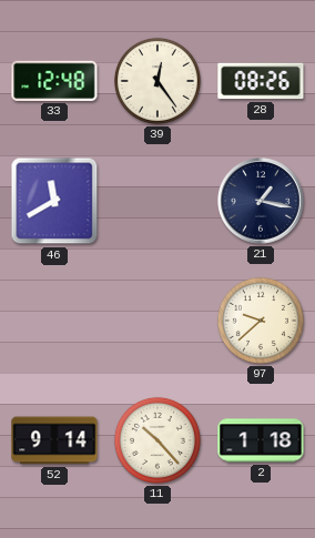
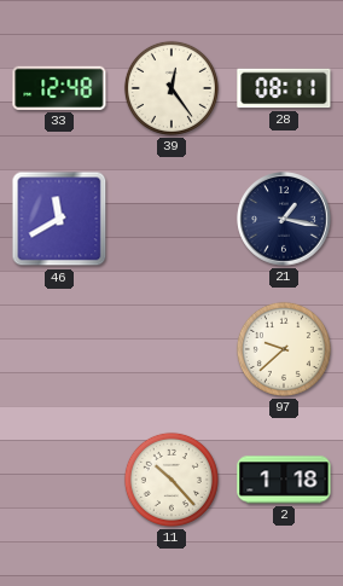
28: 08:26 -> 08:11
52: 9:14 -> none
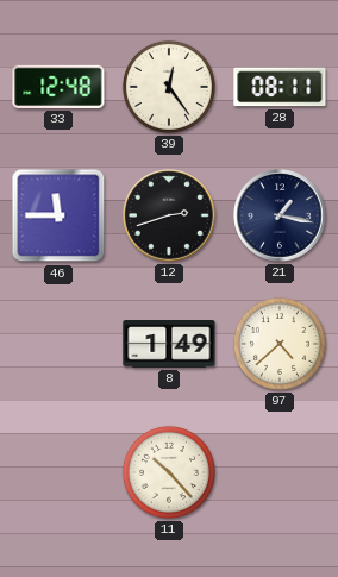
46: 11:40 -> 11:45
12: none -> 2:42
8: none -> 1:49
97: 9:38 -> 4:38
2: 1:18 -> none
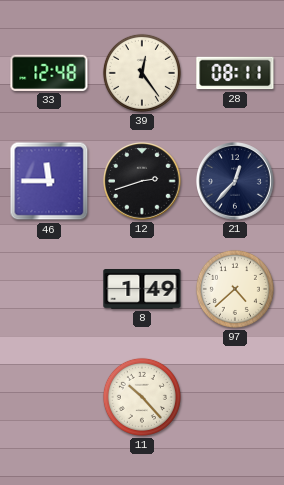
21: 1:17 -> 12:37
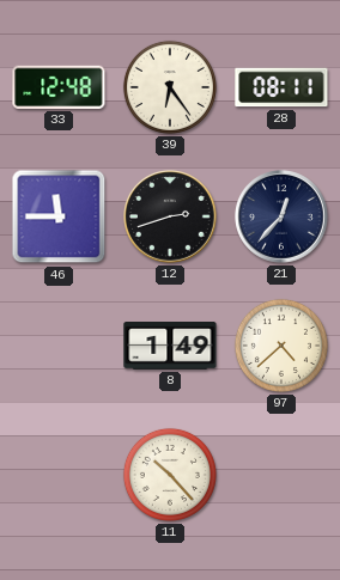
39: 12:24 -> 6:24
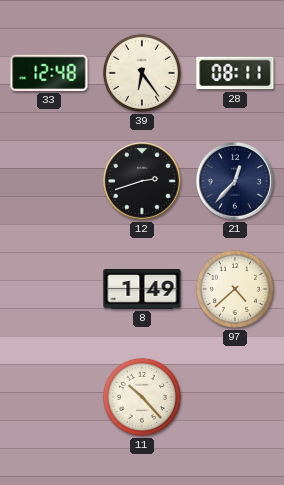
46: 11:45 -> none
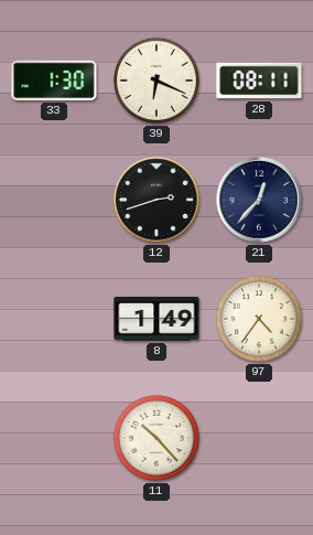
33: 12:48 -> 1:30
39: 6:24 -> 6:19
97: 4:38 -> 4:36
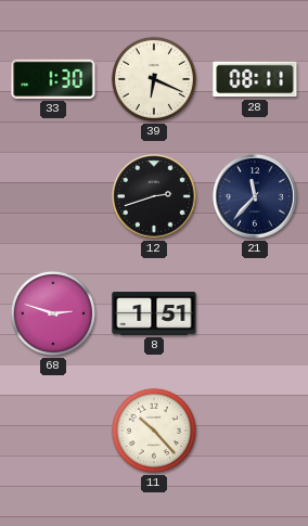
21: 12:37 -> 11:37
68: none -> 2:48
8: 1:49 -> 1:51
97: 4:36 -> none
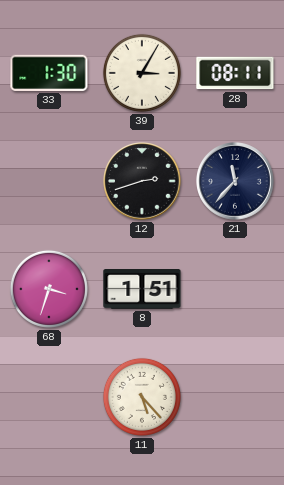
39: 6:19 -> 3:05
68: 2:48 -> 3:33
11: 10:23 -> 5:23
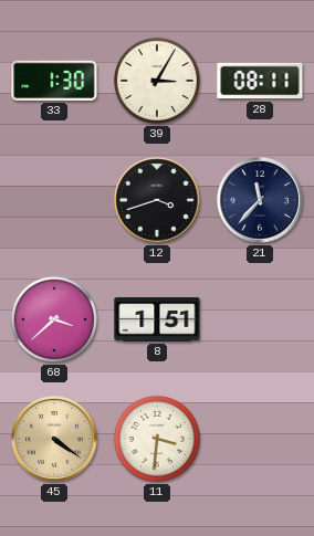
12: 2:42 -> 3:42
68: 3:33 -> 3:38
45: none -> 4:21
11: 5:23 -> 3:31
